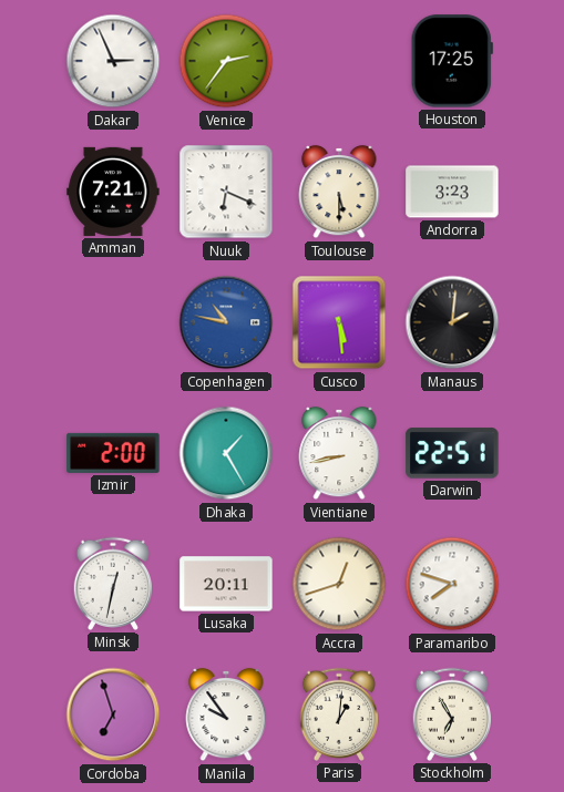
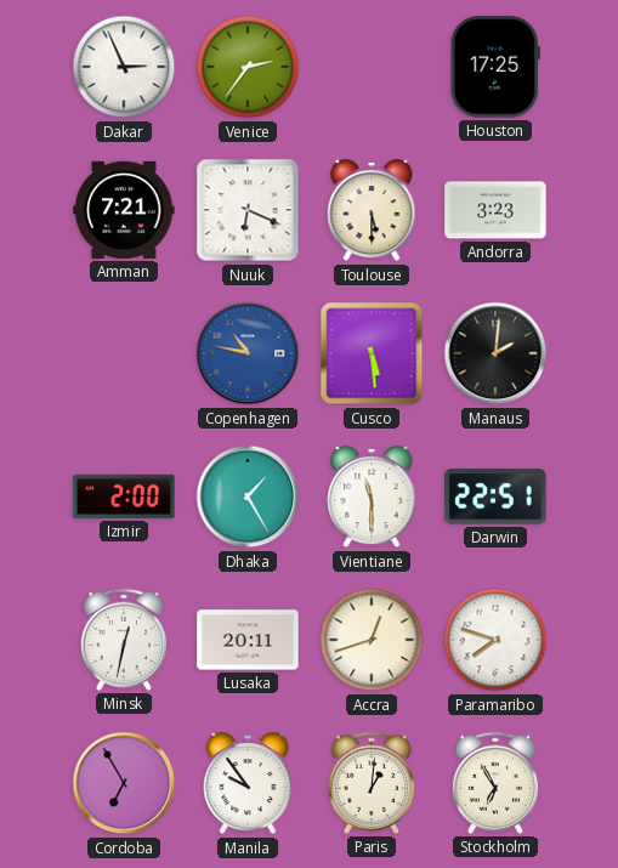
Vientiane: 8:43 -> 11:30
Cordoba: 6:57 -> 6:55
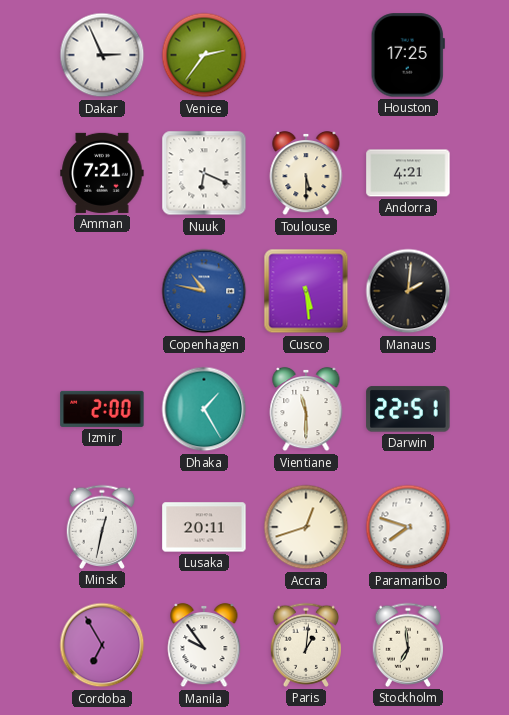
Andorra: 3:23 -> 4:21
Stockholm: 6:55 -> 6:59
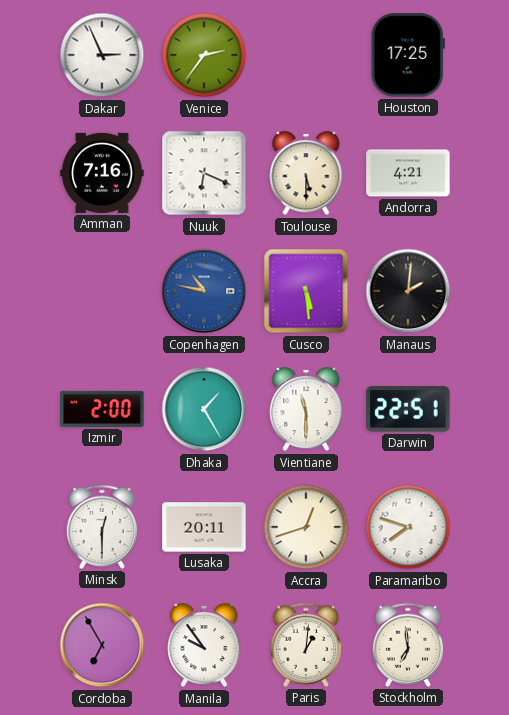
Amman: 7:21 -> 7:16
Minsk: 12:32 -> 12:30
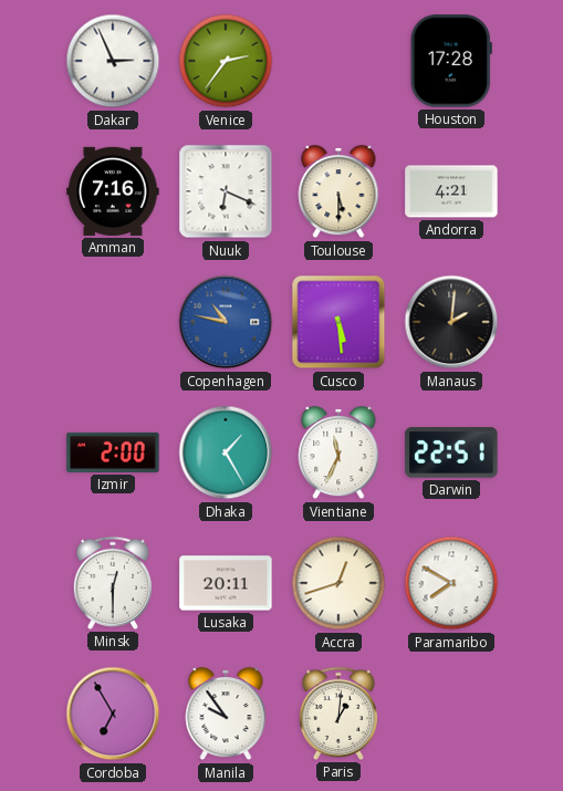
Houston: 17:25 -> 17:28
Vientiane: 11:30 -> 11:34
Paramaribo: 7:48 -> 7:50
Stockholm: 6:59 -> none
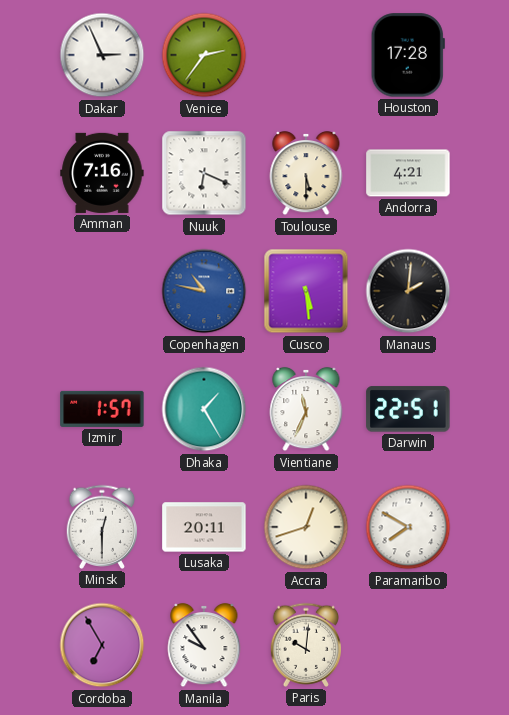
Izmir: 2:00 -> 1:57
Paris: 1:01 -> 10:01
